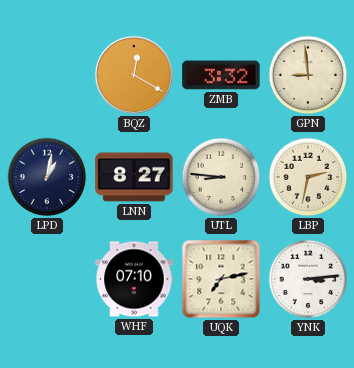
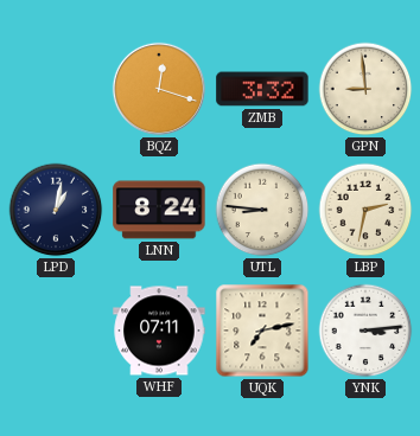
BQZ: 12:20 -> 12:18
LNN: 8:27 -> 8:24
WHF: 07:10 -> 07:11
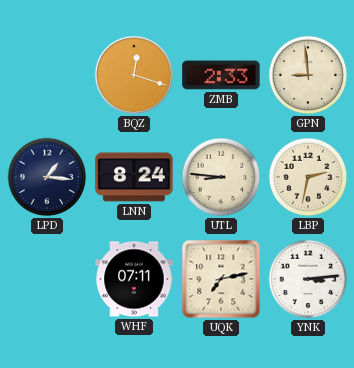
ZMB: 3:32 -> 2:33
LPD: 1:02 -> 1:16
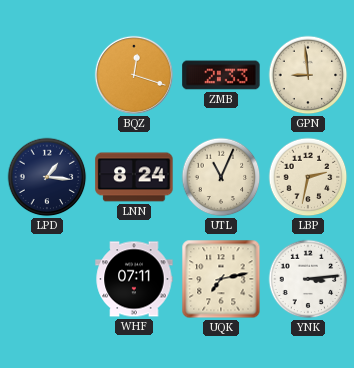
UTL: 8:46 -> 11:04
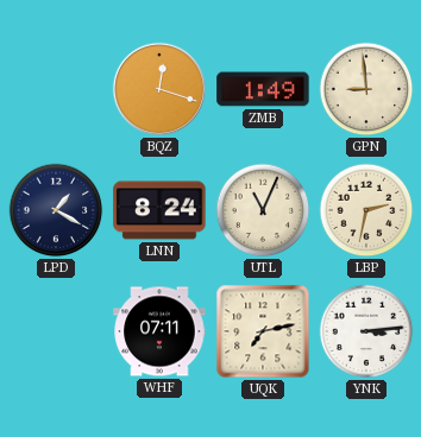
ZMB: 2:33 -> 1:49
LPD: 1:16 -> 1:20
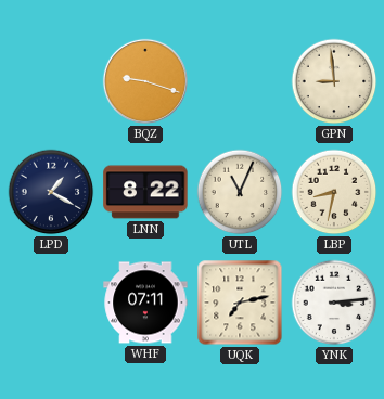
BQZ: 12:18 -> 9:18
ZMB: 1:49 -> none
LNN: 8:24 -> 8:22
LBP: 2:32 -> 8:32
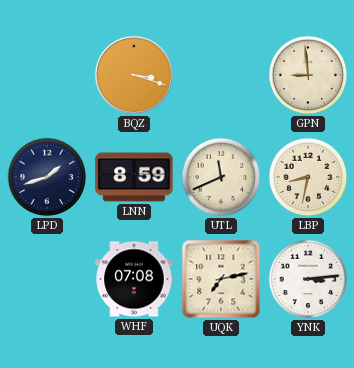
BQZ: 9:18 -> 3:18
LPD: 1:20 -> 1:42
LNN: 8:22 -> 8:59
UTL: 11:04 -> 11:41
WHF: 07:11 -> 07:08
